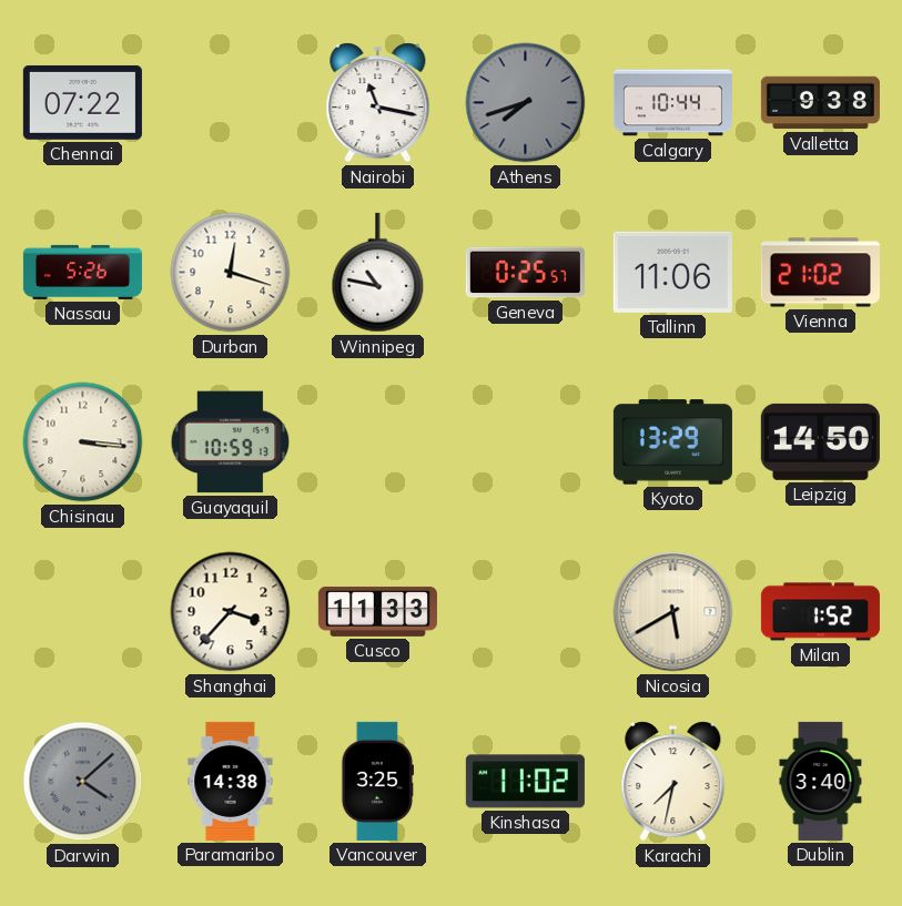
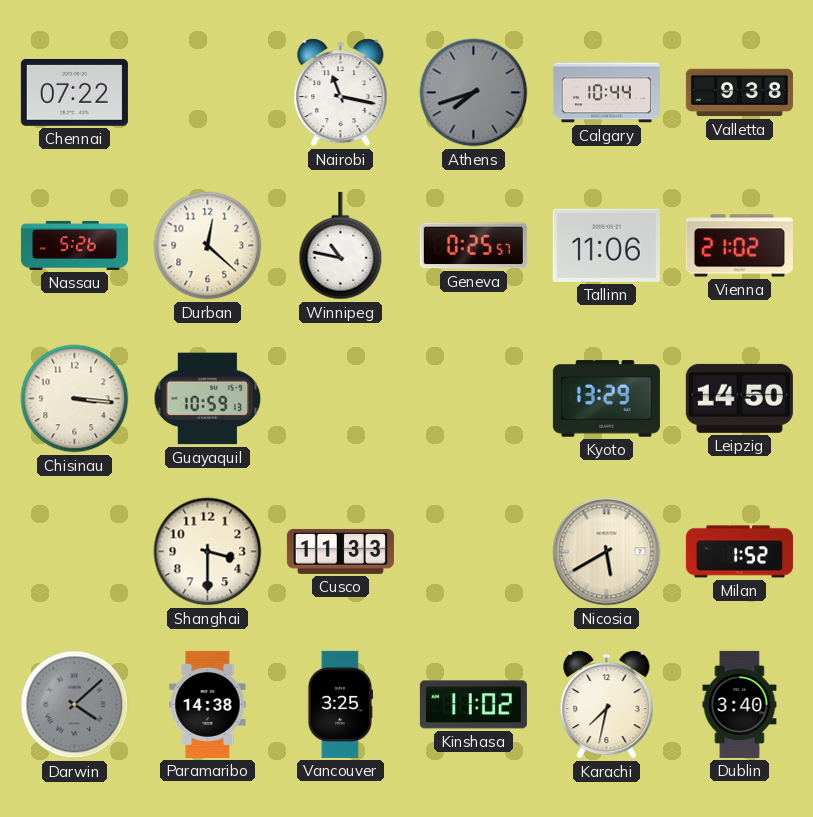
Durban: 12:18 -> 12:22
Shanghai: 3:37 -> 3:30
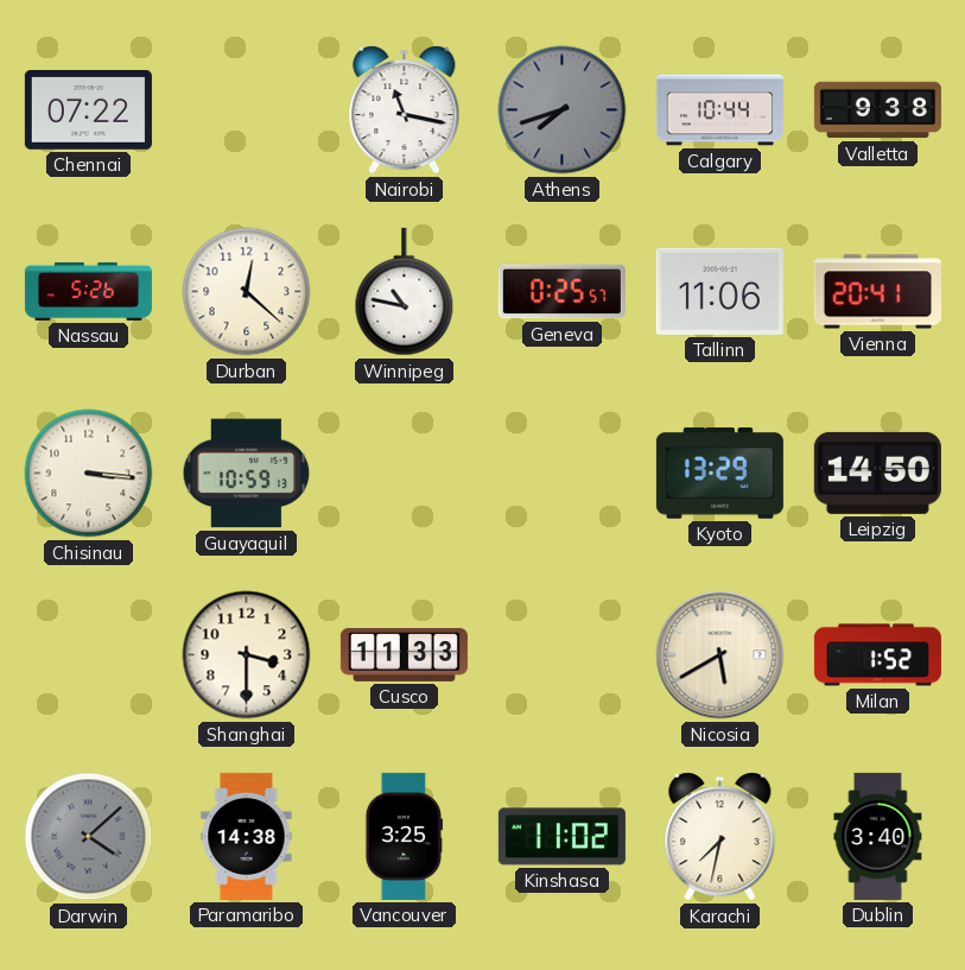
Vienna: 21:02 -> 20:41
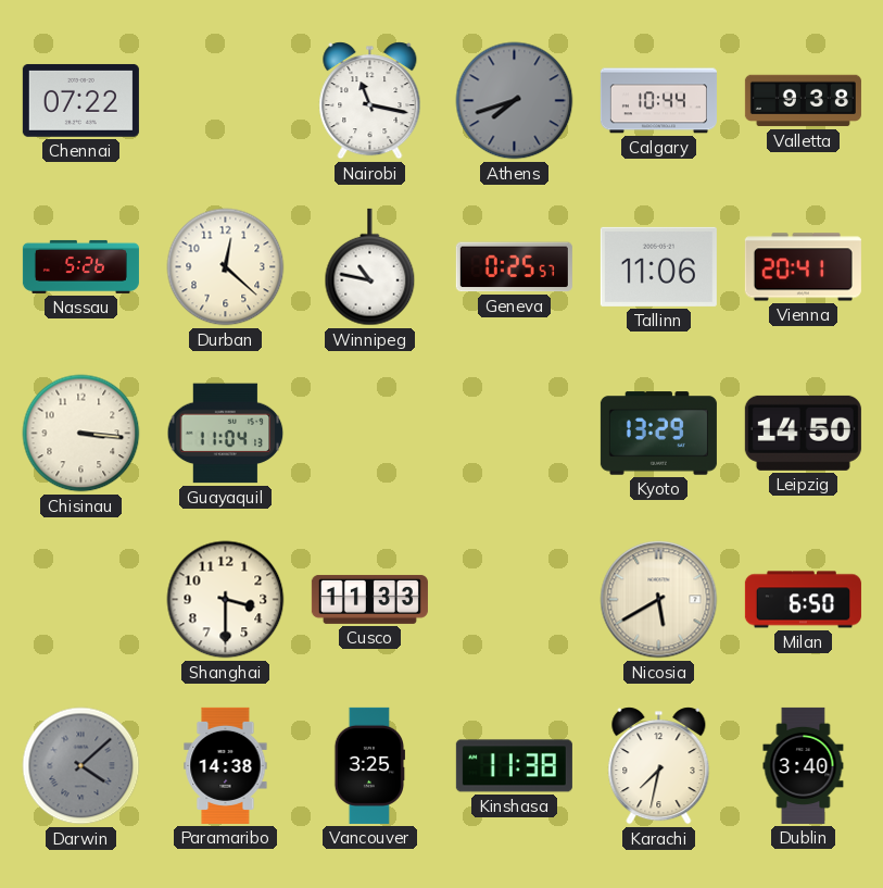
Guayaquil: 10:59 -> 11:04
Milan: 1:52 -> 6:50
Kinshasa: 11:02 -> 11:38
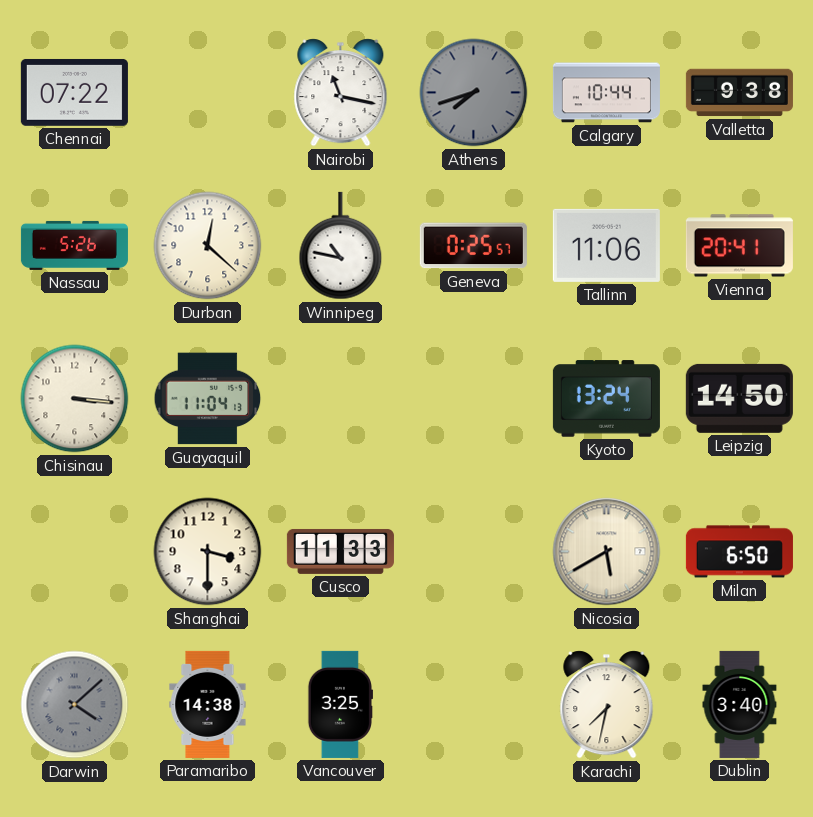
Kyoto: 13:29 -> 13:24
Kinshasa: 11:38 -> none
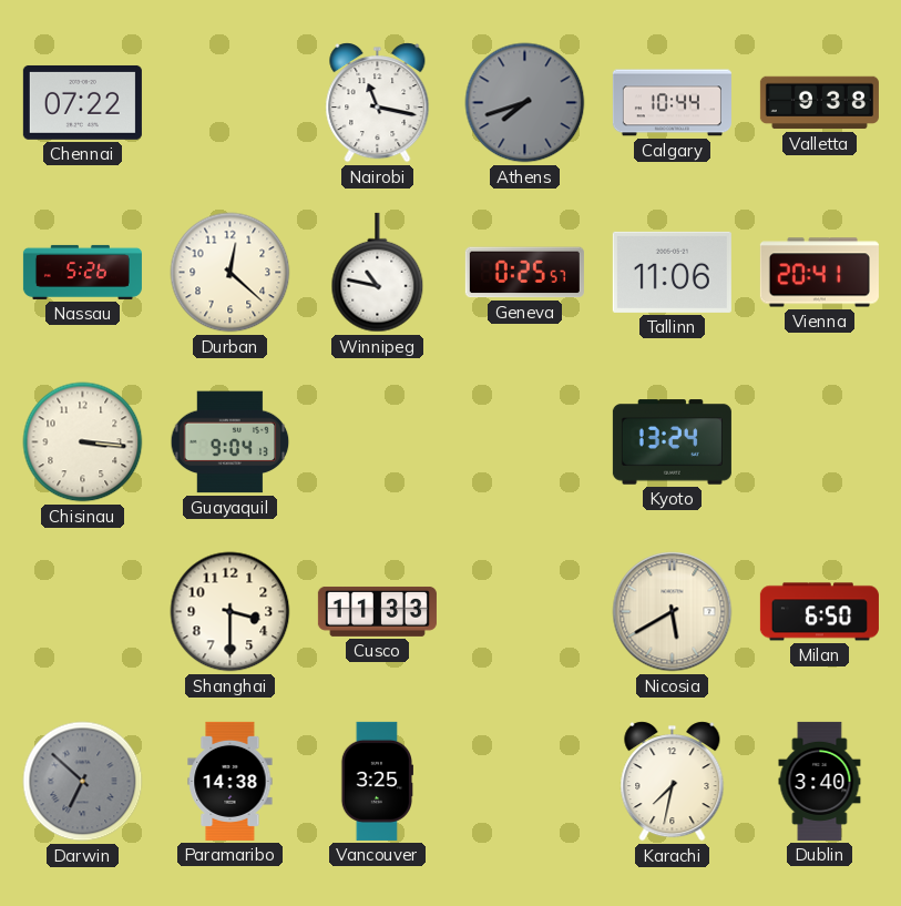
Guayaquil: 11:04 -> 9:04
Leipzig: 14:50 -> none
Darwin: 4:08 -> 6:52
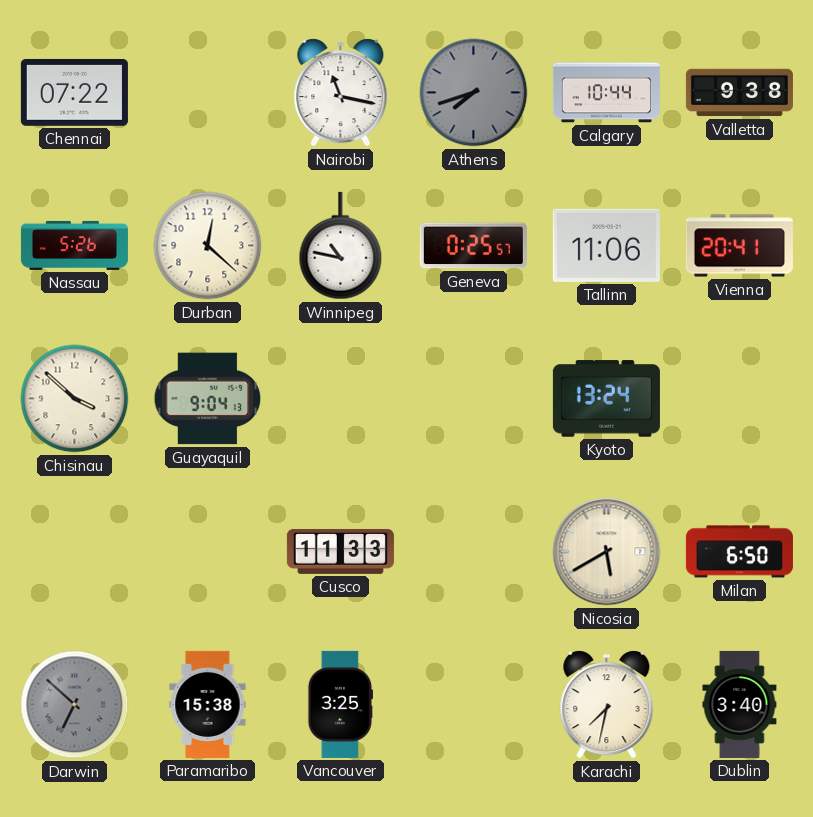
Chisinau: 3:16 -> 3:52
Shanghai: 3:30 -> none
Paramaribo: 14:38 -> 15:38
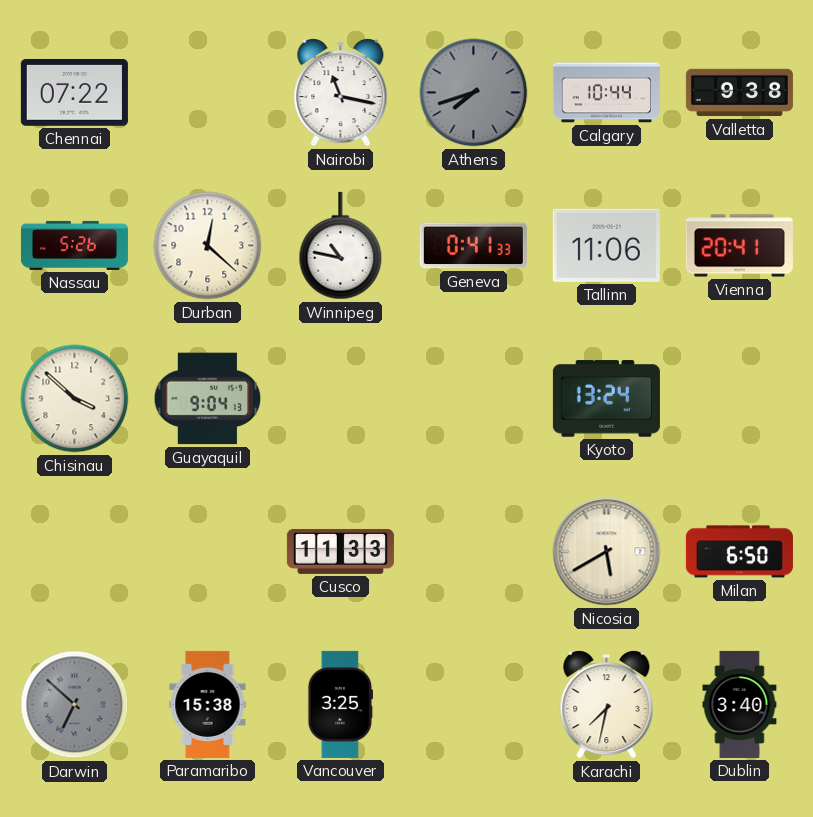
Geneva: 0:25 -> 0:41
